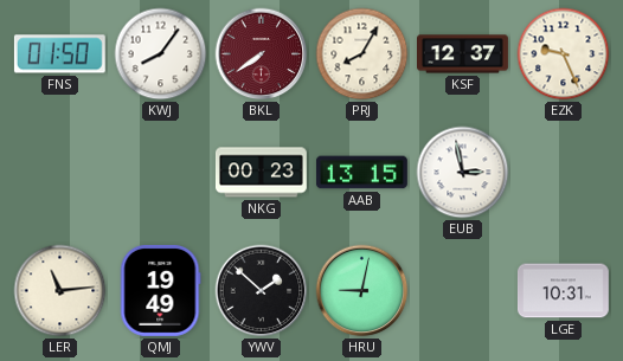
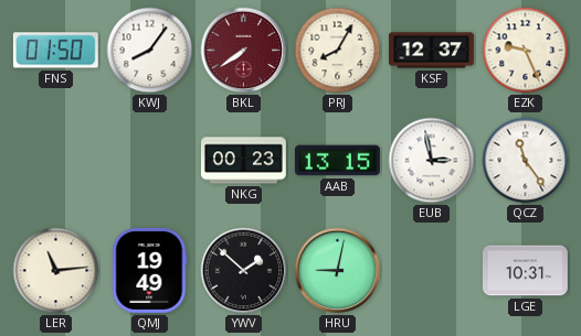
QCZ: none -> 11:24
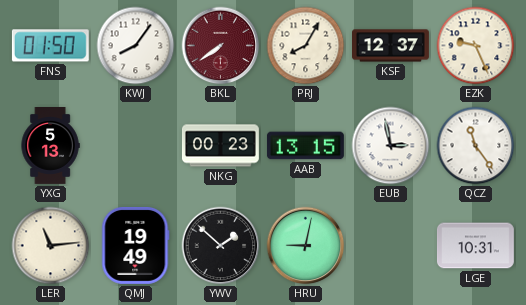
YXG: none -> 5:13
